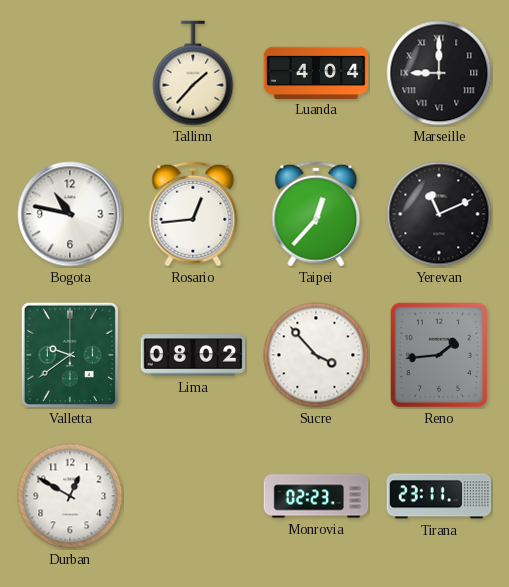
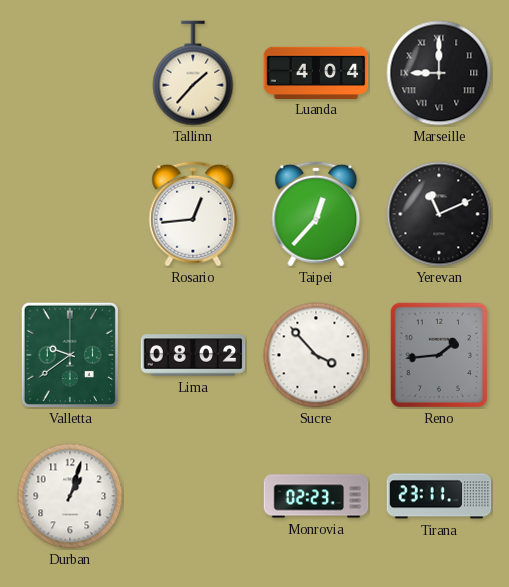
Bogota: 10:47 -> none
Durban: 12:50 -> 1:03
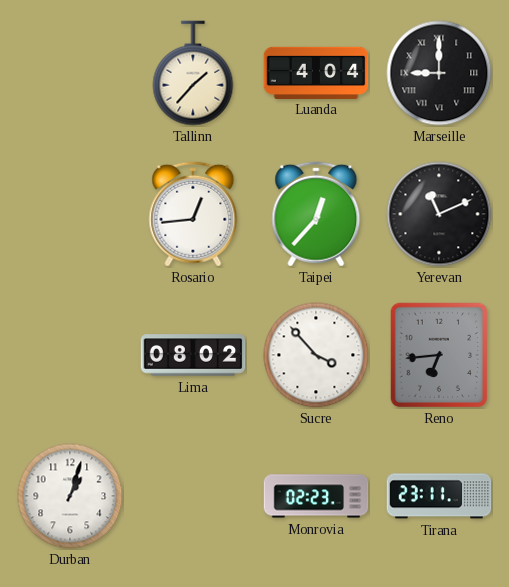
Valletta: 9:39 -> none
Reno: 1:44 -> 6:44
